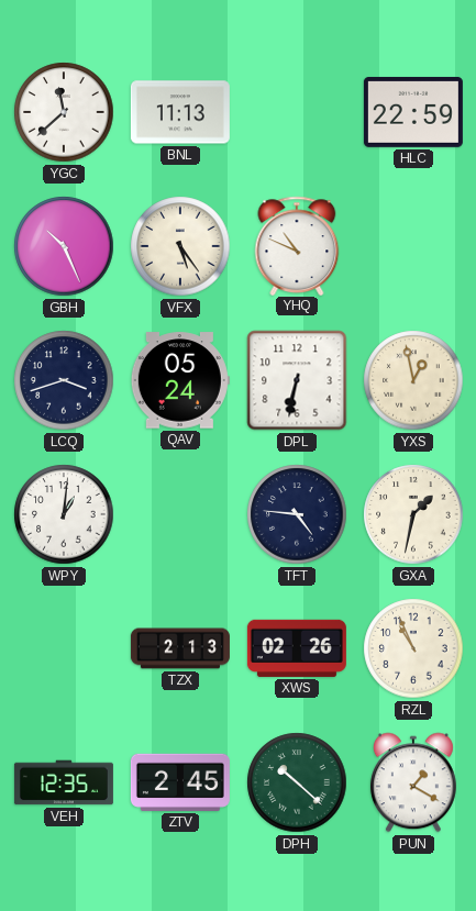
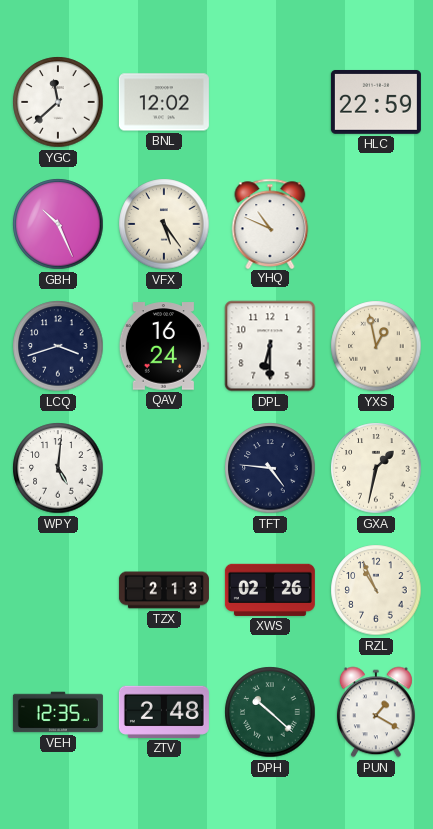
BNL: 11:13 -> 12:02
QAV: 05:24 -> 16:24
DPL: 6:32 -> 6:30
WPY: 1:01 -> 5:01
ZTV: 2:45 -> 2:48
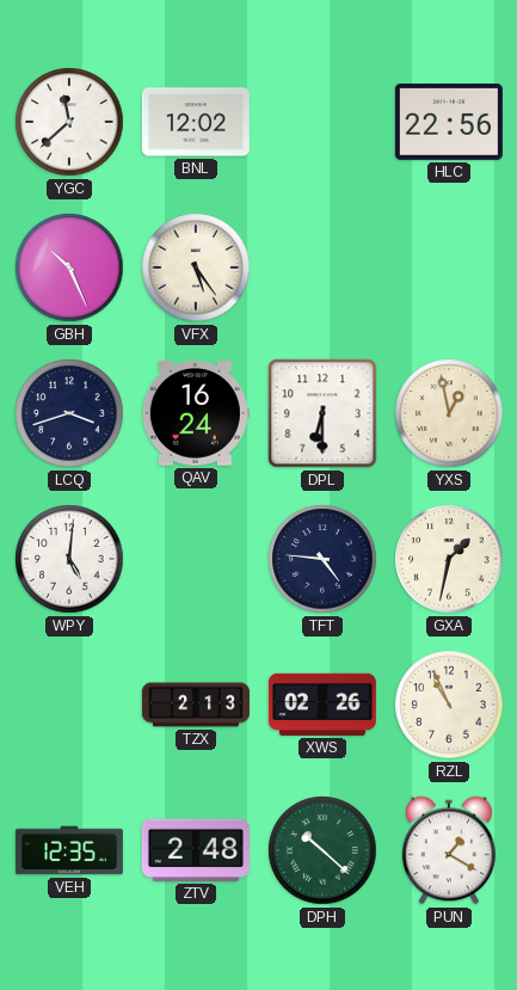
HLC: 22:59 -> 22:56
YHQ: 10:49 -> none
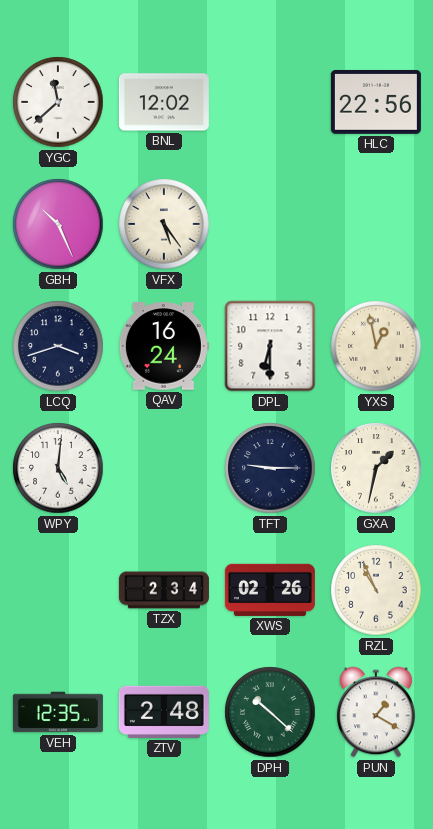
TFT: 4:46 -> 9:15
TZX: 2:13 -> 2:34
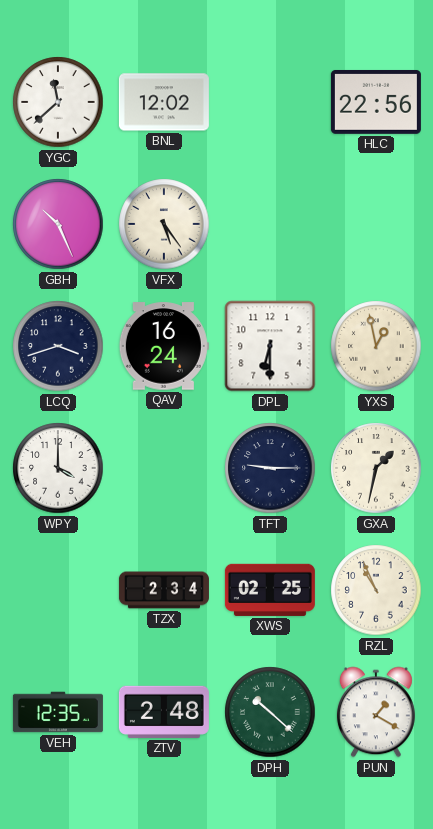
WPY: 5:01 -> 4:00
XWS: 02:26 -> 02:25
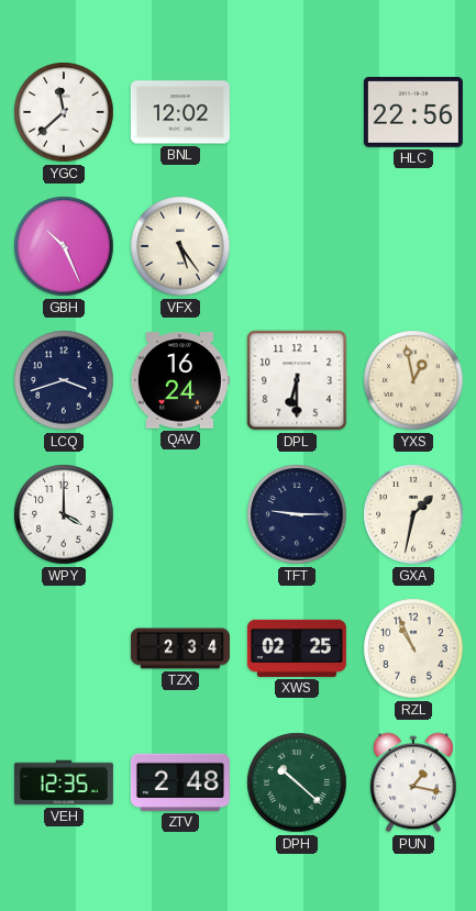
PUN: 1:20 -> 1:17
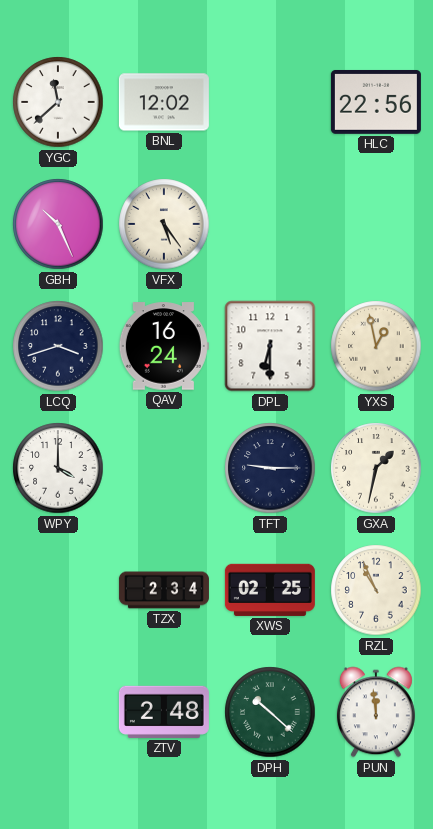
VEH: 12:35 -> none
PUN: 1:17 -> 11:59
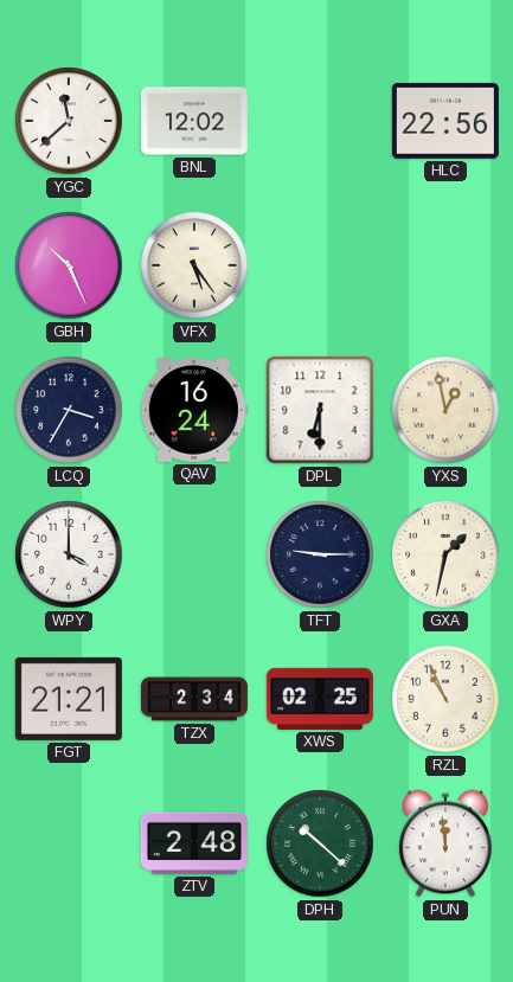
LCQ: 3:42 -> 3:35
FGT: none -> 21:21
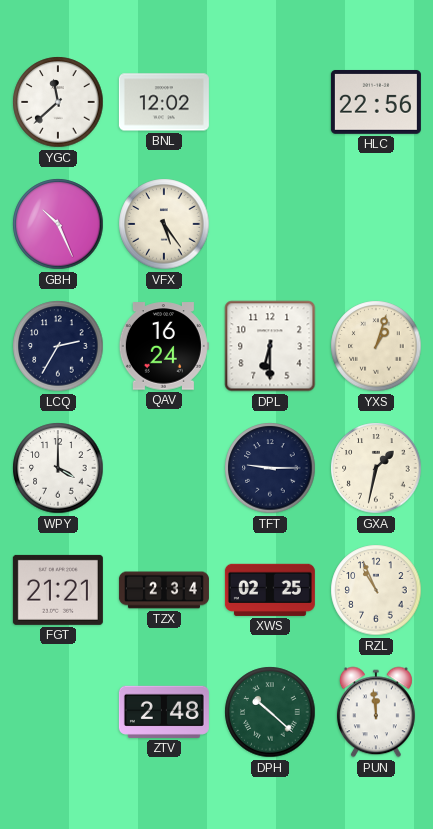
LCQ: 3:35 -> 2:35
YXS: 12:58 -> 1:03
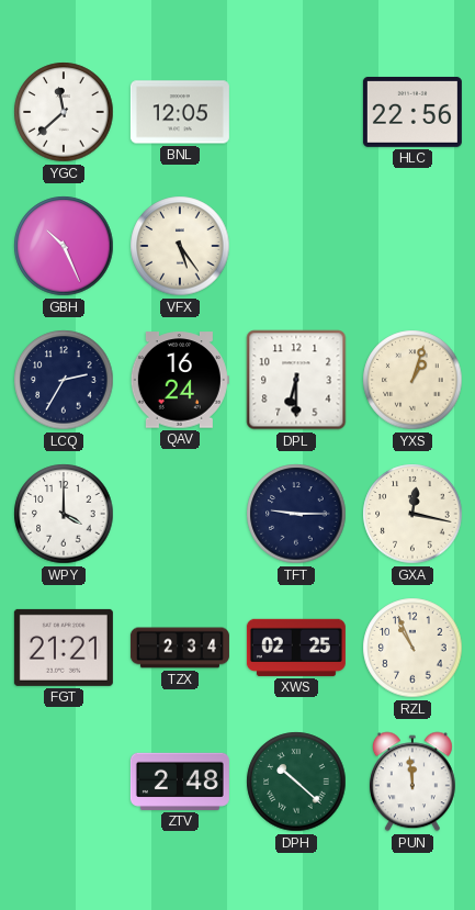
BNL: 12:02 -> 12:05
GXA: 1:32 -> 12:17
